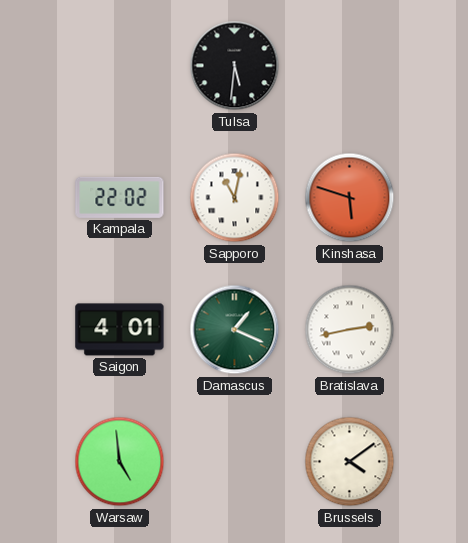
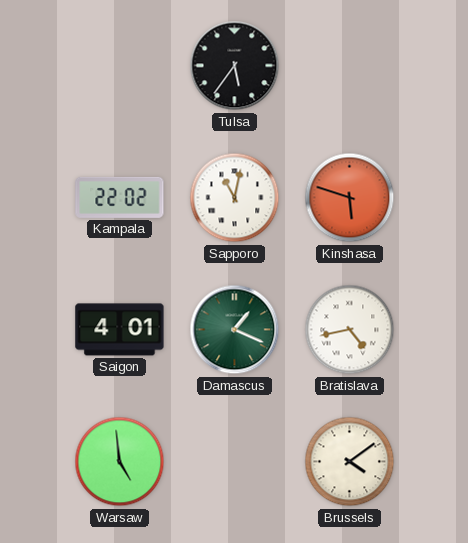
Tulsa: 5:31 -> 5:36
Bratislava: 2:43 -> 4:43
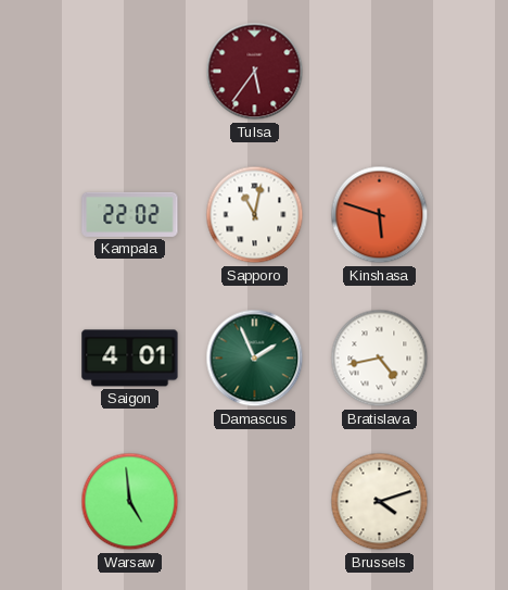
Tulsa dial: black -> burgundy
Damascus: 1:19 -> 1:56
Brussels: 4:09 -> 4:12
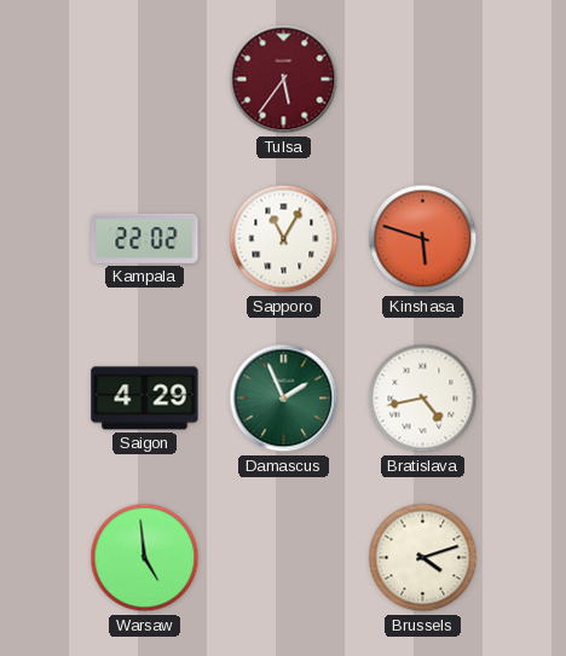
Sapporo: 11:02 -> 11:05
Saigon: 4:01 -> 4:29
